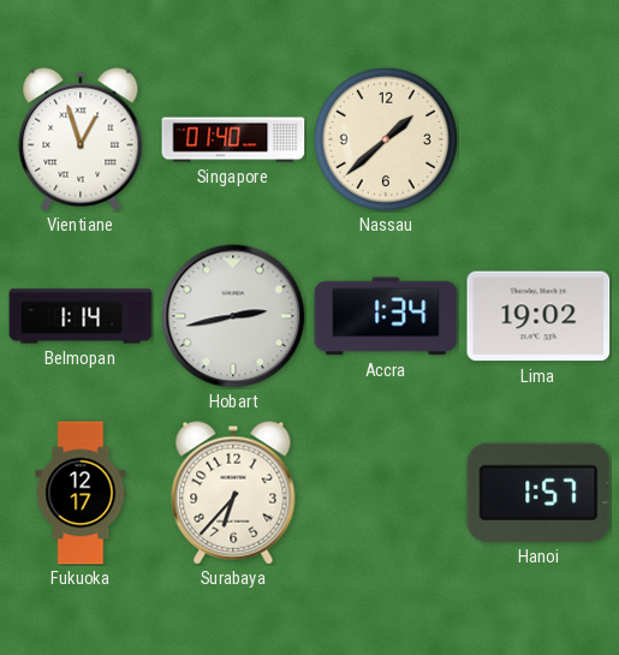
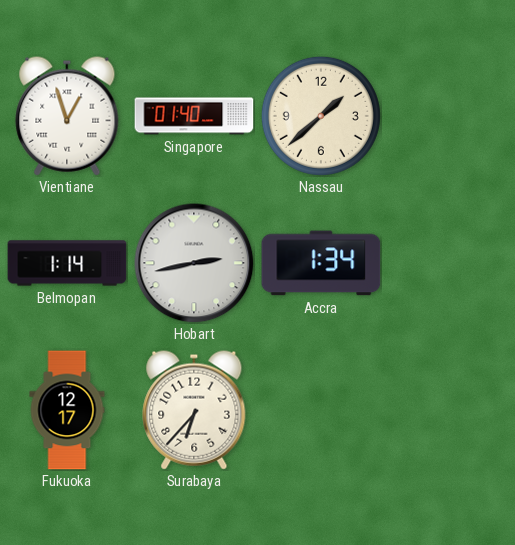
Lima: 19:02 -> none
Hanoi: 1:57 -> none
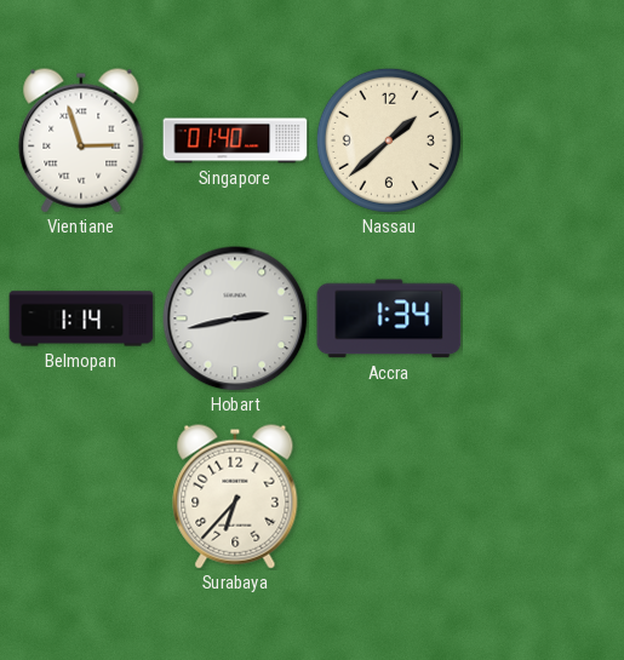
Vientiane: 12:57 -> 2:57
Fukuoka: 12:17 -> none
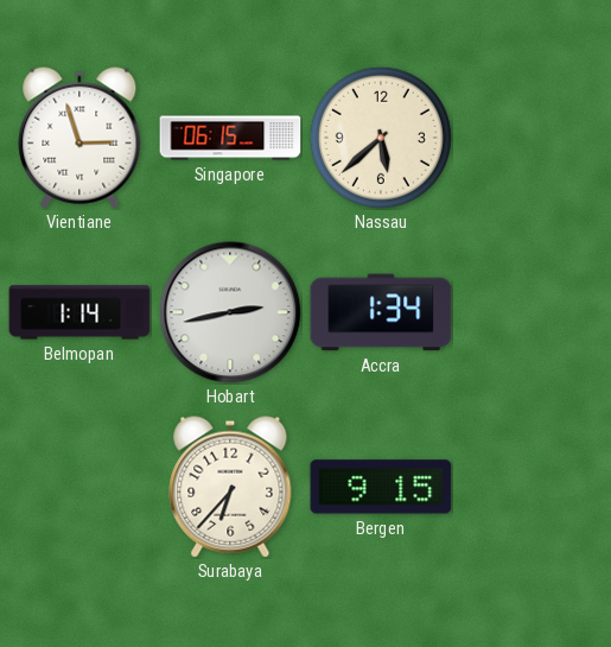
Singapore: 01:40 -> 06:15
Nassau: 1:38 -> 5:38
Bergen: none -> 9:15
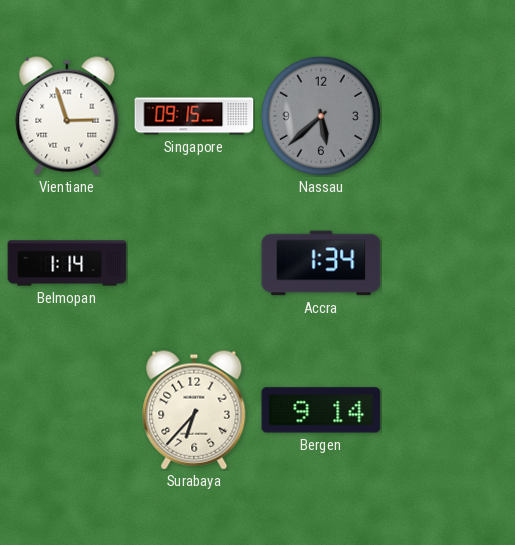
Singapore: 06:15 -> 09:15
Nassau dial: cream -> grey
Hobart: 2:43 -> none
Bergen: 9:15 -> 9:14
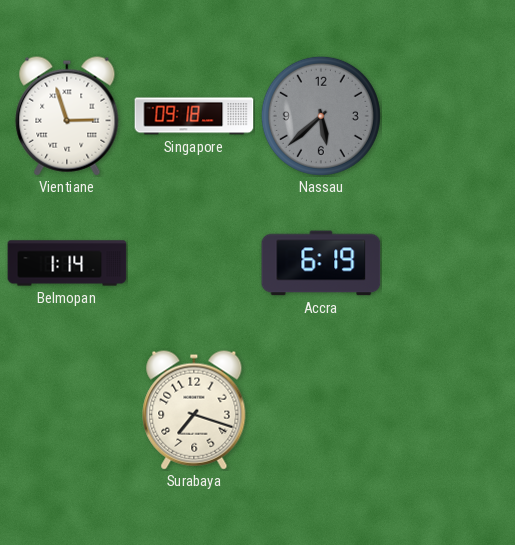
Singapore: 09:15 -> 09:18
Accra: 1:34 -> 6:19
Surabaya: 6:37 -> 7:18
Bergen: 9:14 -> none
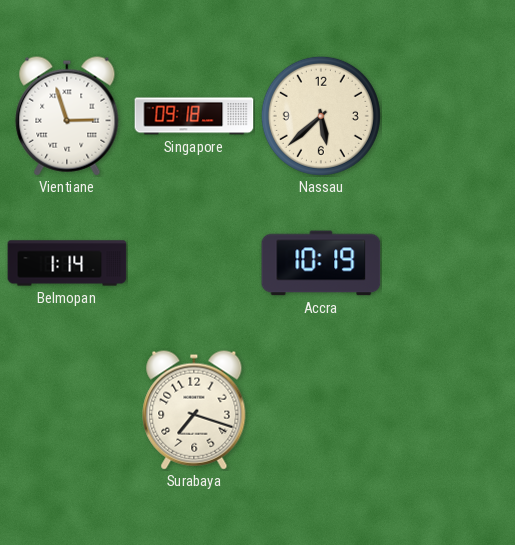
Nassau dial: grey -> cream
Accra: 6:19 -> 10:19
